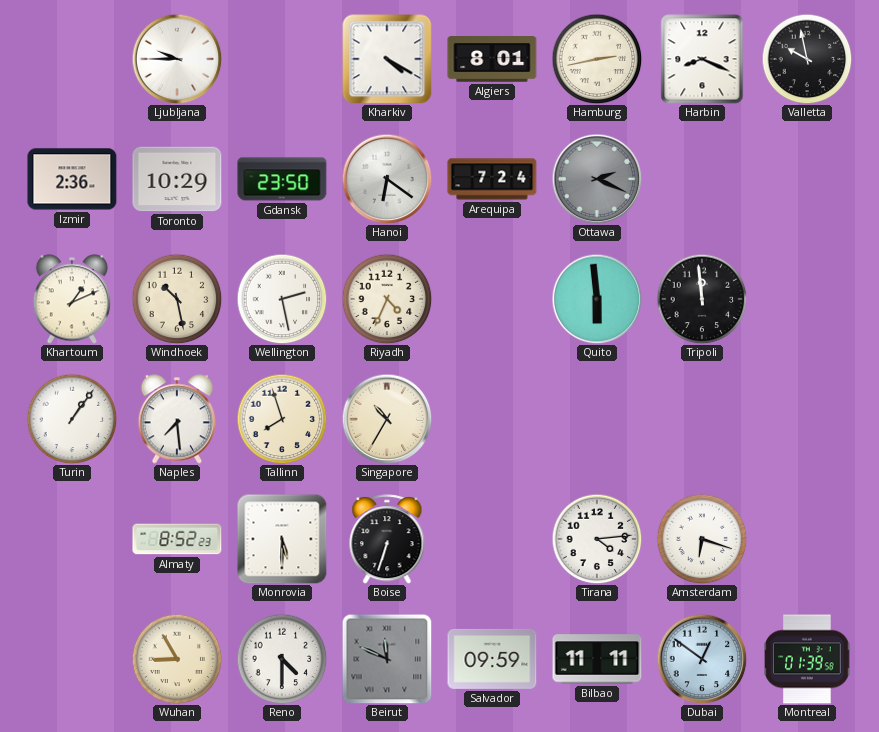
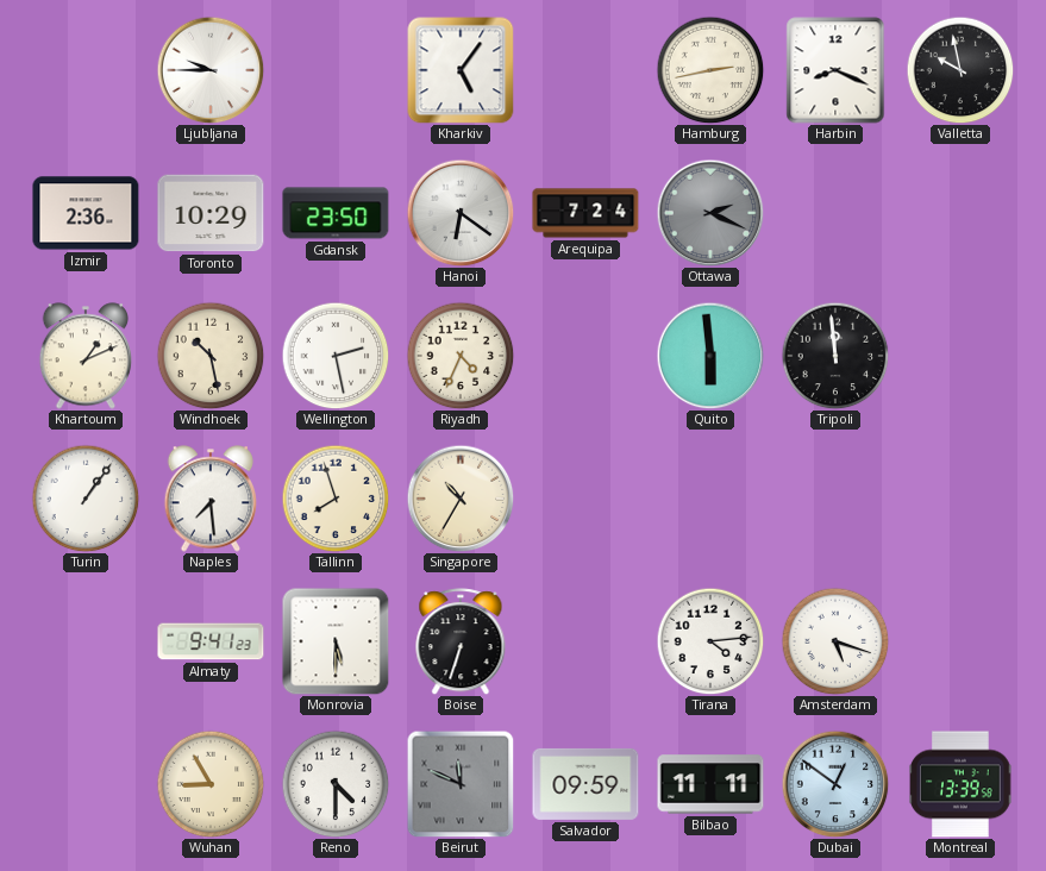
Kharkiv: 4:20 -> 5:06
Algiers: 8:01 -> none
Almaty: 8:52 -> 9:41
Amsterdam: 6:18 -> 5:18
Montreal: 01:39 -> 13:39
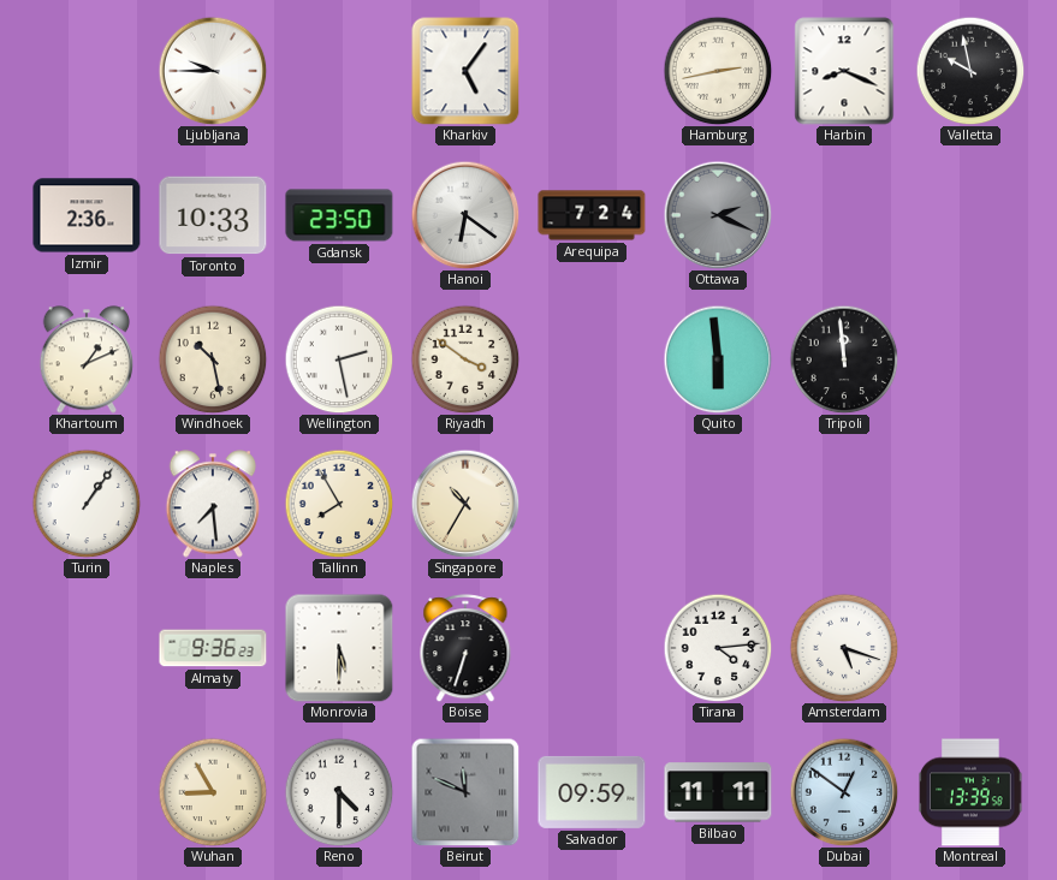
Toronto: 10:29 -> 10:33
Riyadh: 4:34 -> 3:51
Tallinn: 7:57 -> 7:55
Almaty: 9:41 -> 9:36
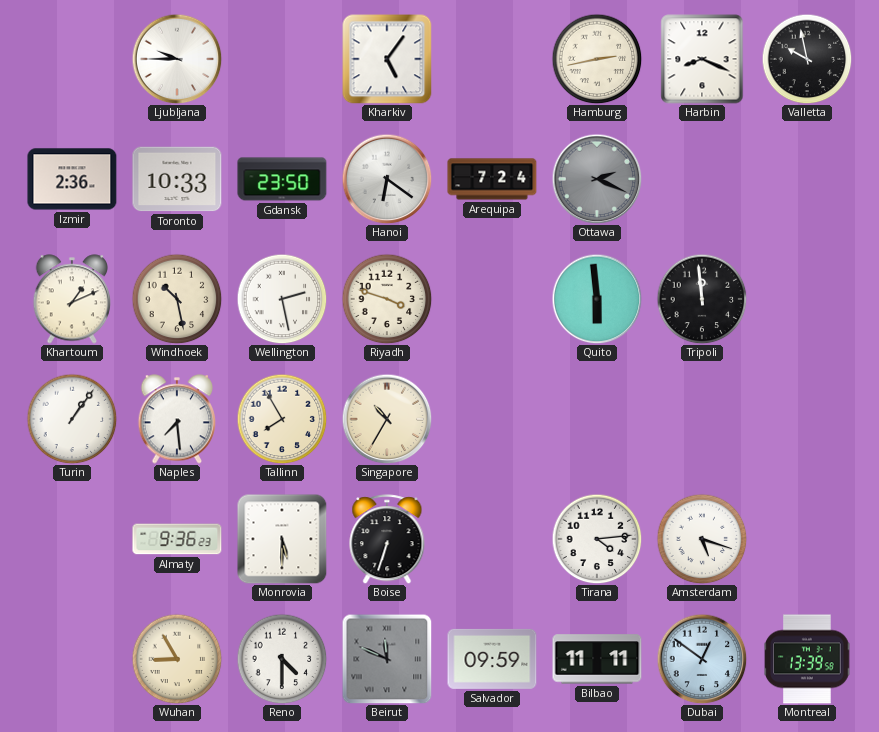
Riyadh: 3:51 -> 3:48
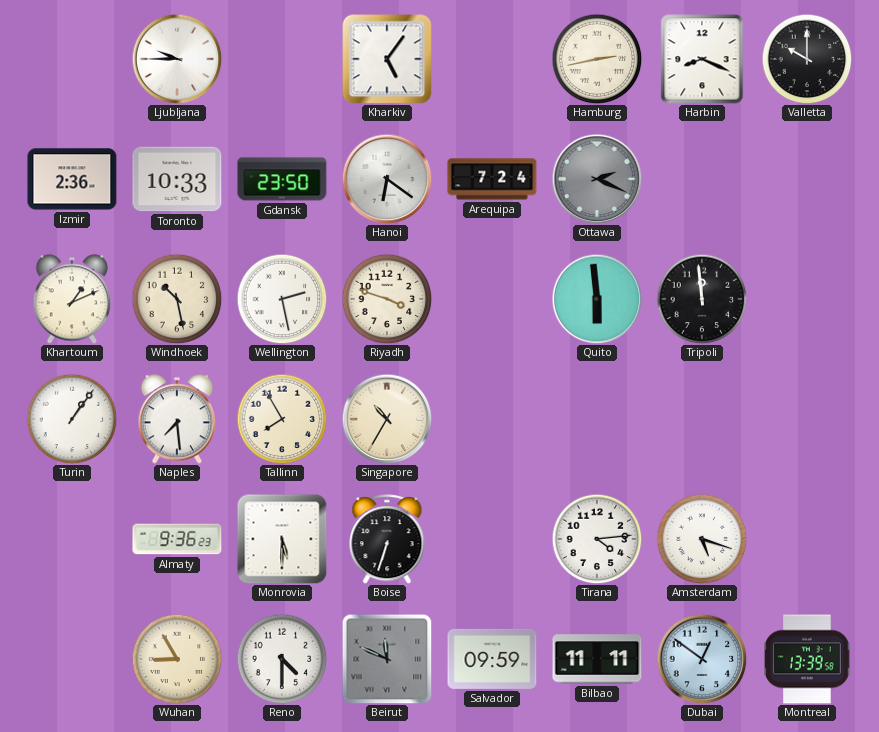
Valletta: 9:58 -> 10:00
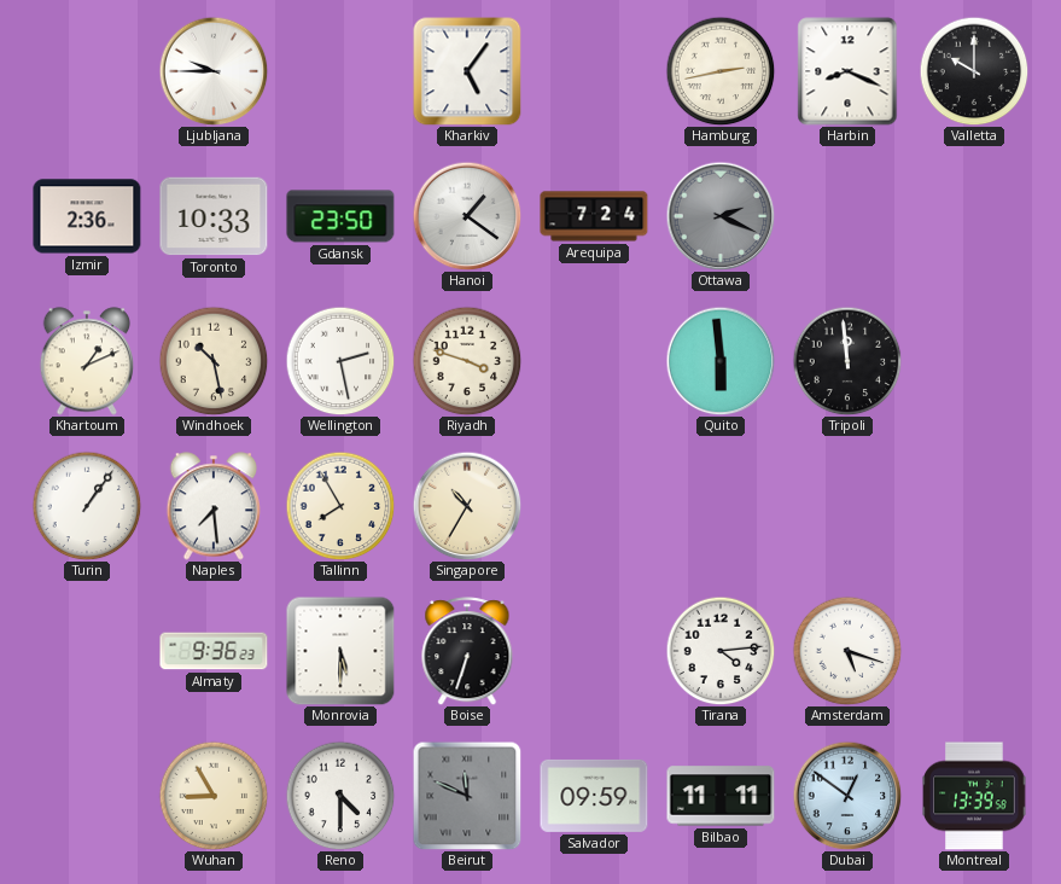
Hanoi: 6:21 -> 1:21
